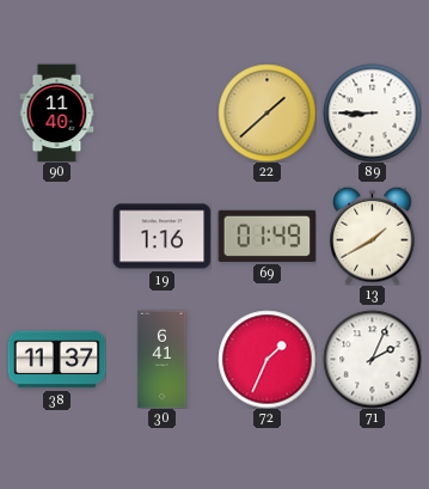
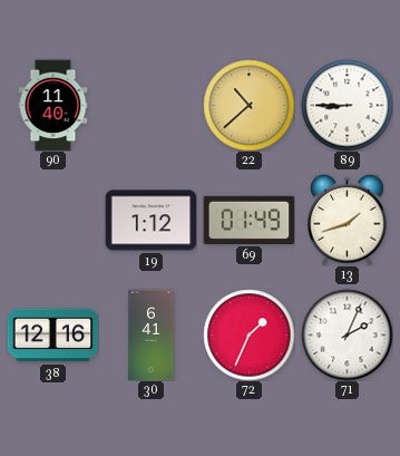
22: 1:38 -> 10:38
19: 1:16 -> 1:12
13: 1:40 -> 1:42
38: 11:37 -> 12:16
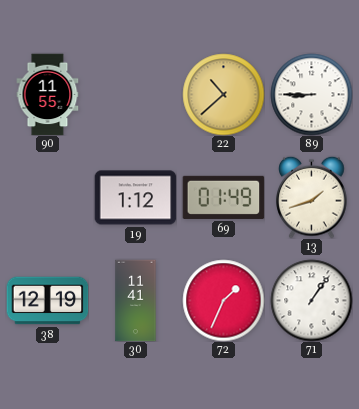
90: 11:40 -> 11:55
38: 12:16 -> 12:19
30: 6:41 -> 11:41
71: 2:04 -> 1:06
